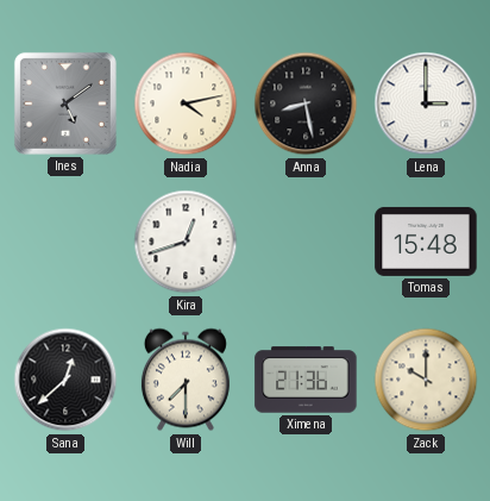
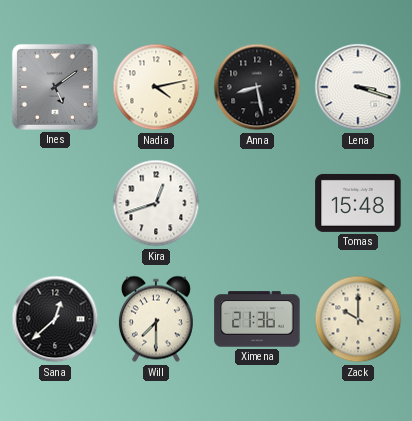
Lena: 3:00 -> 3:18
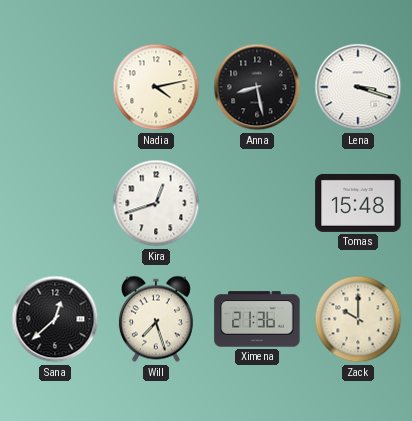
Ines: 5:09 -> none
Will: 7:30 -> 7:27
